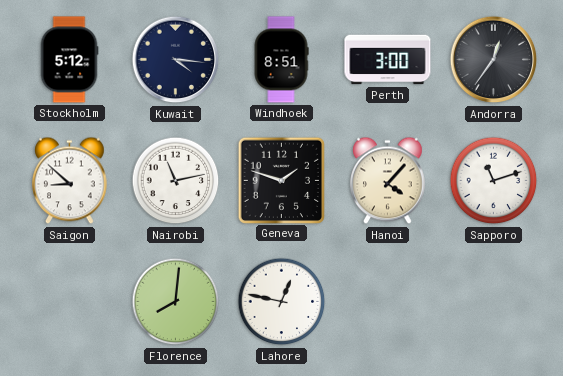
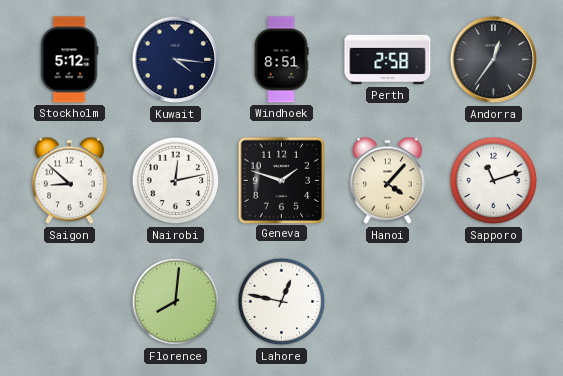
Perth: 3:00 -> 2:58
Nairobi: 11:13 -> 12:13
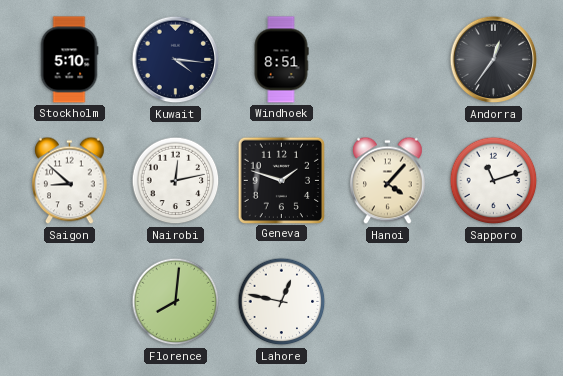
Stockholm: 5:12 -> 5:10
Perth: 2:58 -> none
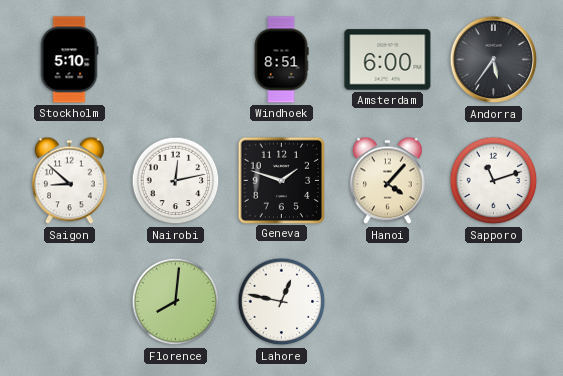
Kuwait: 4:16 -> none
Amsterdam: none -> 6:00
Andorra: 12:36 -> 5:36
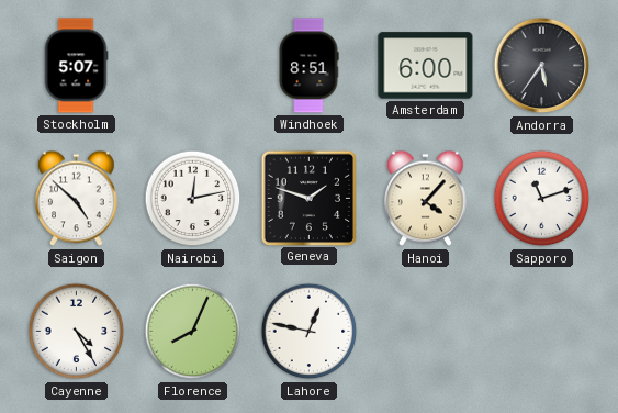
Stockholm: 5:10 -> 5:07
Saigon: 8:52 -> 4:52
Cayenne: none -> 4:25
Florence: 8:01 -> 8:04
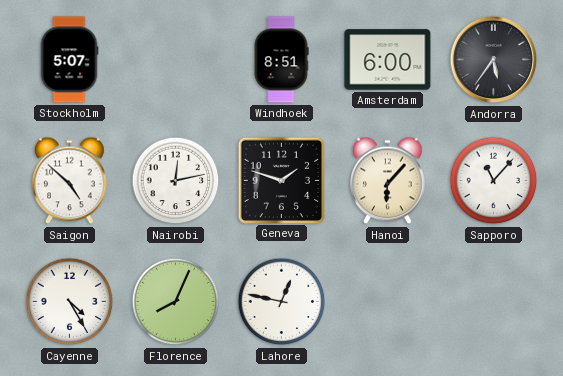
Hanoi: 4:07 -> 6:07
Sapporo: 11:12 -> 11:07
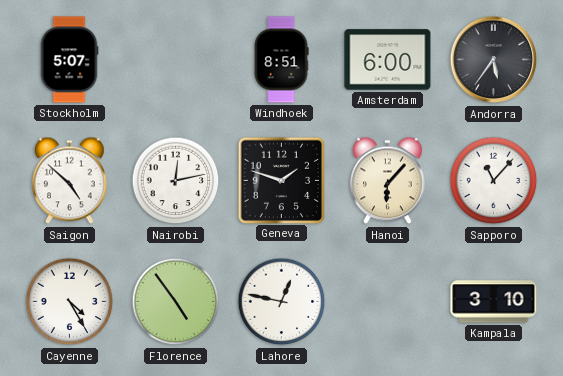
Florence: 8:04 -> 4:54
Kampala: none -> 3:10
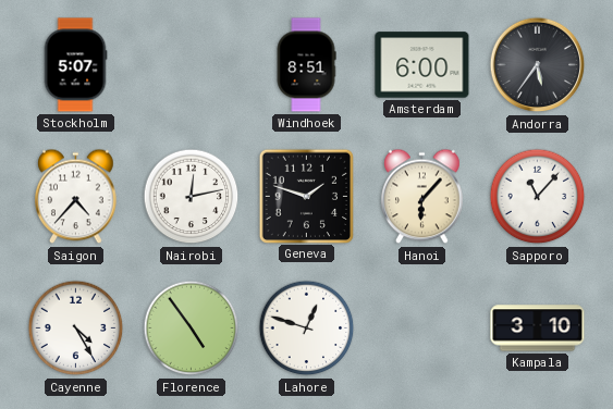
Saigon: 4:52 -> 4:37
Lahore: 12:47 -> 12:48
